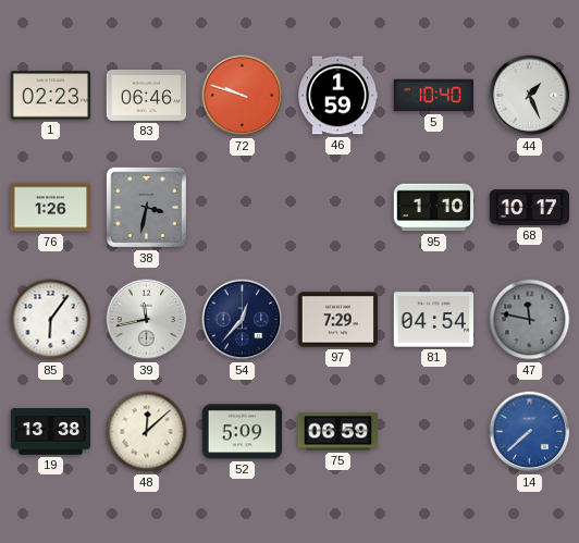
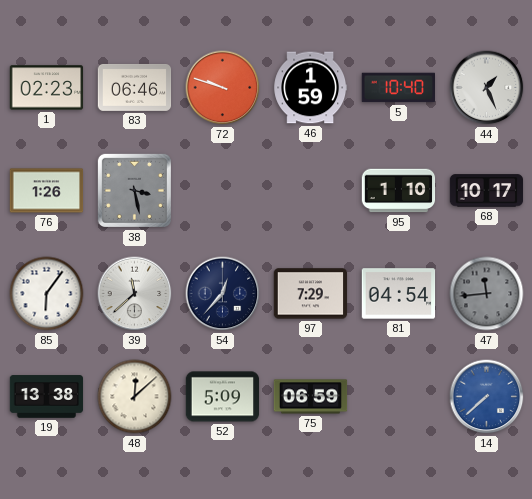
38: 3:32 -> 3:28
39: 11:43 -> 11:38
47: 11:47 -> 11:44
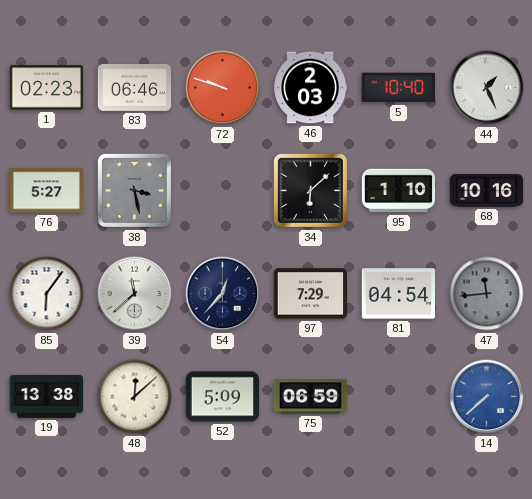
46: 1:59 -> 2:03
76: 1:26 -> 5:27
34: none -> 6:08
68: 10:17 -> 10:16
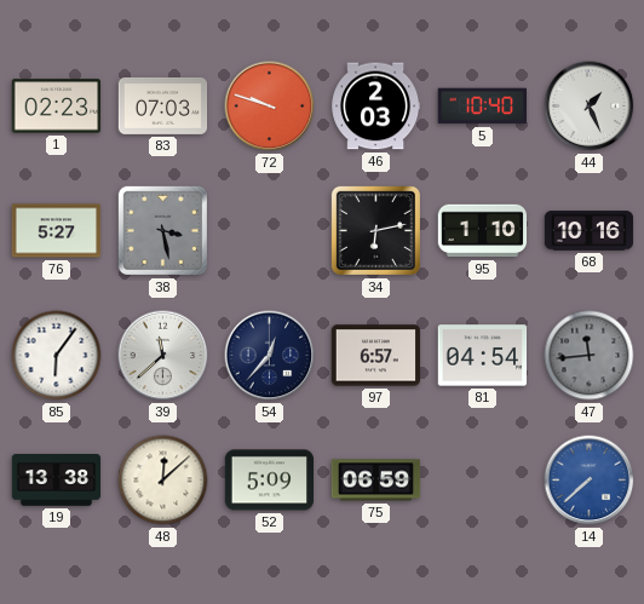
83: 06:46 -> 07:03
34: 6:08 -> 6:13
97: 7:29 -> 6:57
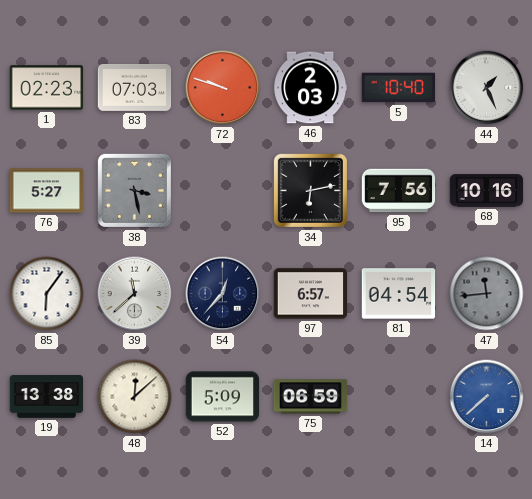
95: 1:10 -> 7:56
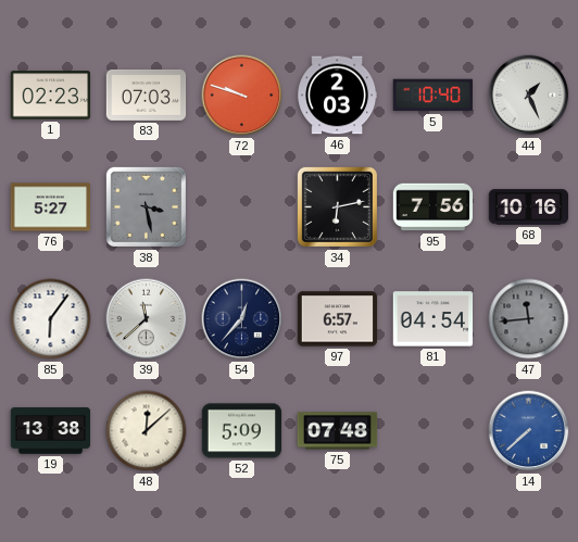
75: 06:59 -> 07:48
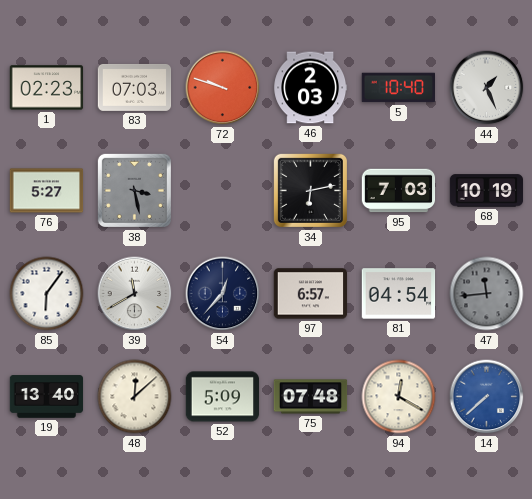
95: 7:56 -> 7:03
68: 10:16 -> 10:19
39: 11:38 -> 11:40
19: 13:38 -> 13:40
94: none -> 12:20
